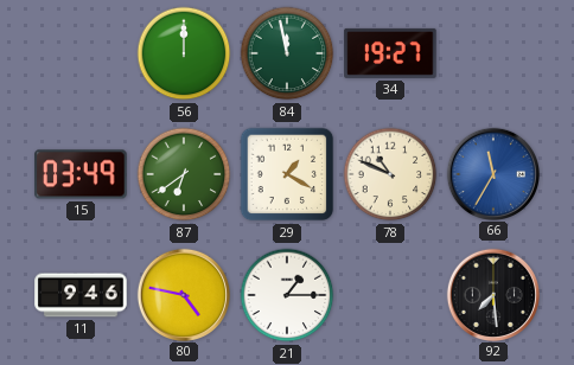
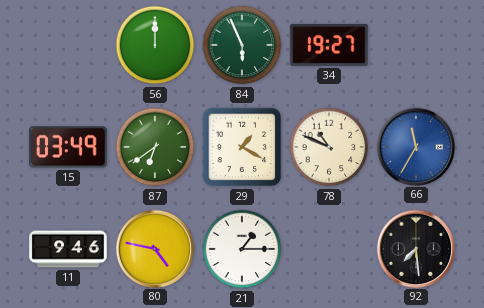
84: 11:58 -> 5:56
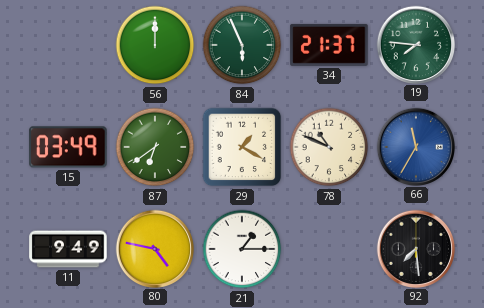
34: 19:27 -> 21:37
19: none -> 7:46
11: 9:46 -> 9:49
